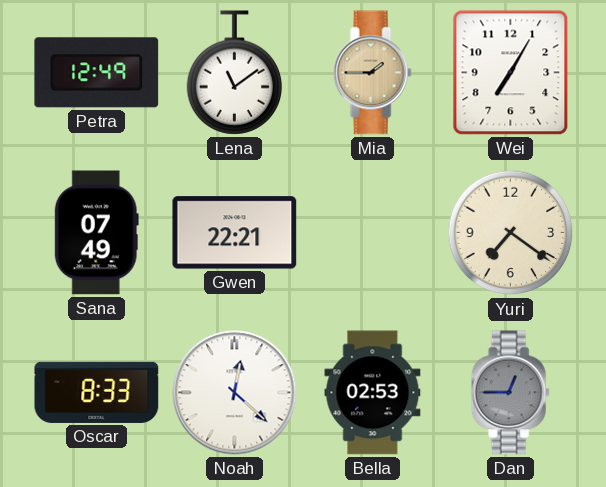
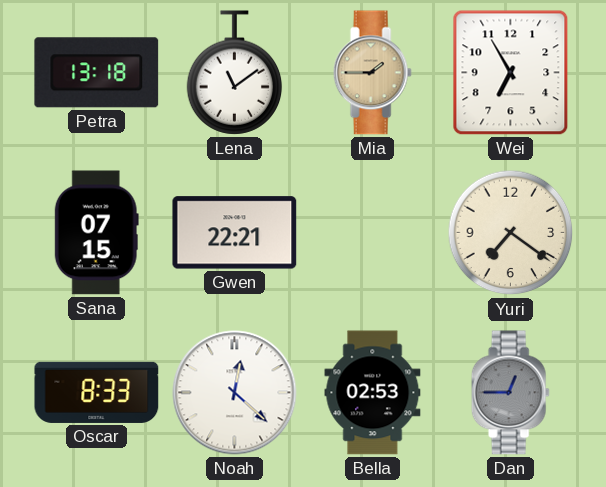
Petra: 12:49 -> 13:18
Wei: 7:05 -> 6:55
Sana: 07:49 -> 07:15
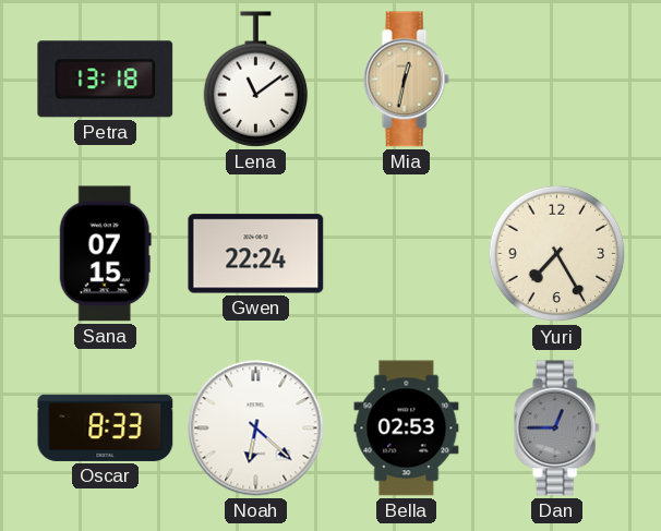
Mia: 1:45 -> 12:32
Wei: 6:55 -> none
Gwen: 22:21 -> 22:24
Yuri: 7:21 -> 7:25
Noah: 12:22 -> 6:22
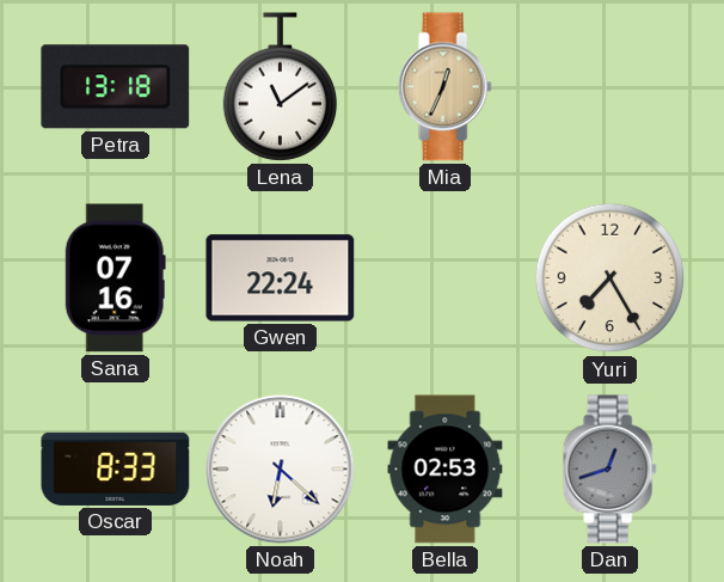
Mia: 12:32 -> 12:34
Sana: 07:15 -> 07:16
Dan: 12:45 -> 12:42
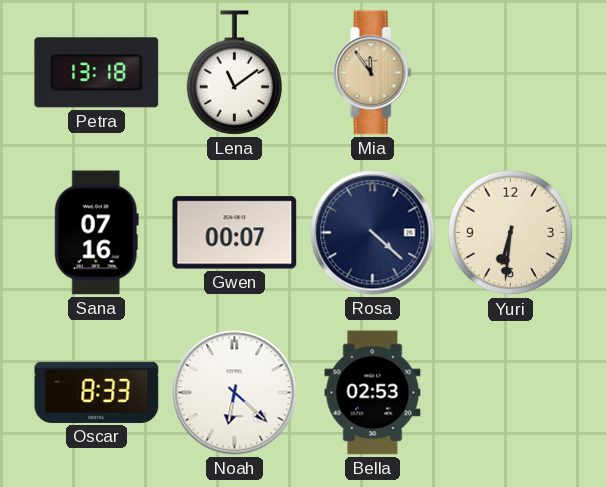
Mia: 12:34 -> 11:54
Gwen: 22:24 -> 00:07
Rosa: none -> 4:22
Yuri: 7:25 -> 6:31
Dan: 12:42 -> none
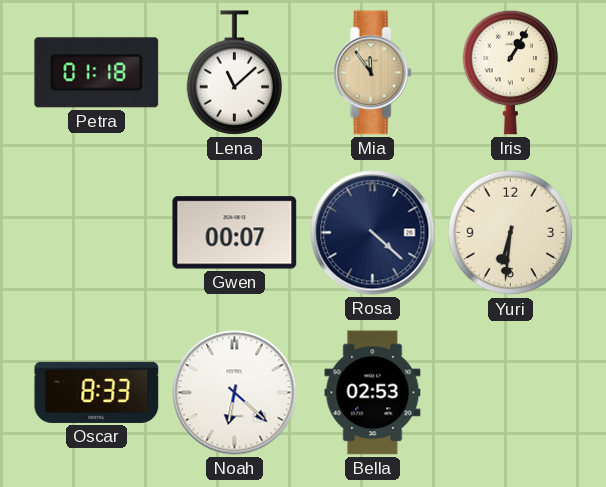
Petra: 13:18 -> 01:18
Lena: 11:09 -> 11:08
Iris: none -> 1:05
Sana: 07:16 -> none
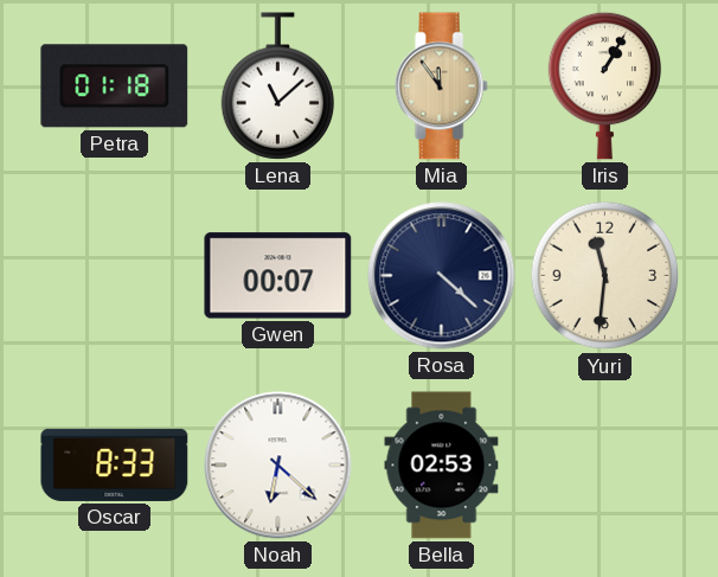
Yuri: 6:31 -> 11:31
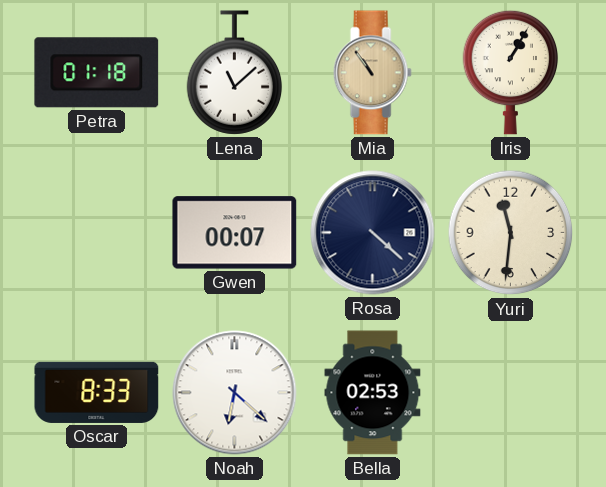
Mia: 11:54 -> 10:54
